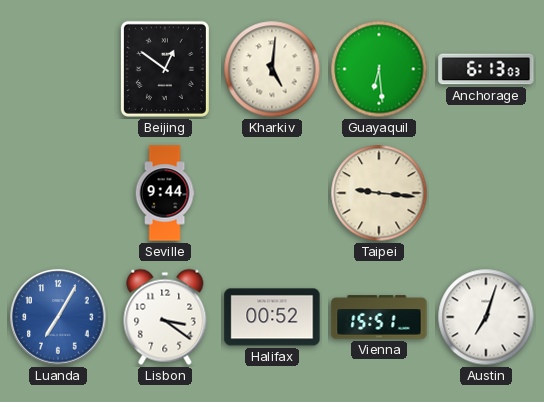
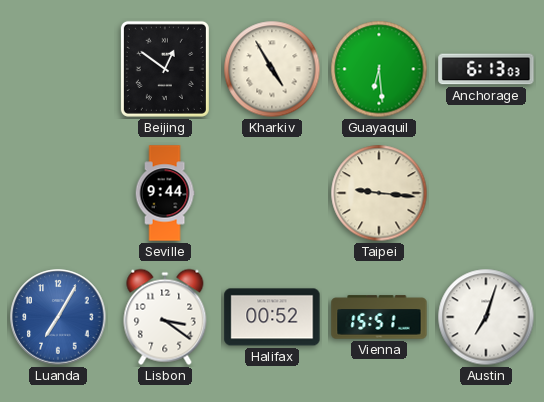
Kharkiv: 5:01 -> 4:55
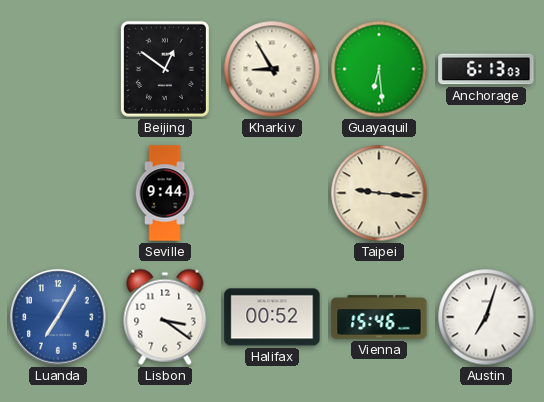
Kharkiv: 4:55 -> 8:55
Vienna: 15:51 -> 15:46
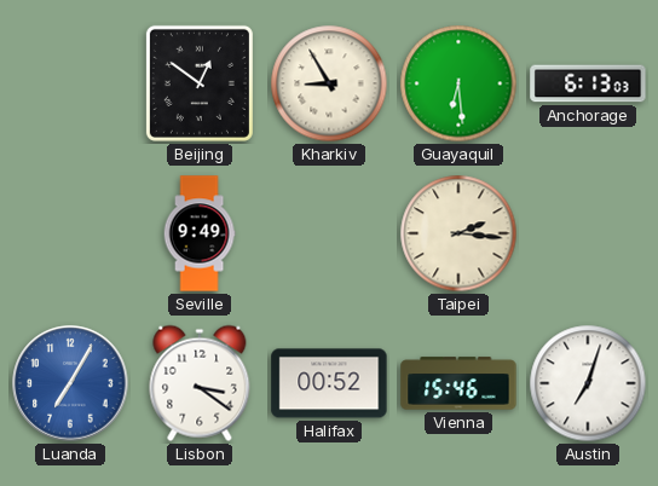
Seville: 9:44 -> 9:49
Taipei: 9:16 -> 2:16
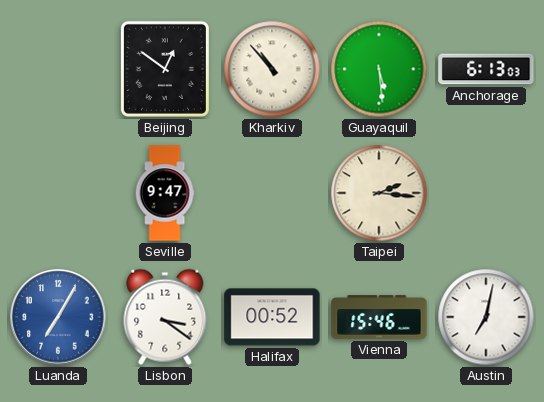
Kharkiv: 8:55 -> 10:53
Guayaquil: 6:29 -> 5:29
Seville: 9:49 -> 9:47
Austin: 7:03 -> 7:02
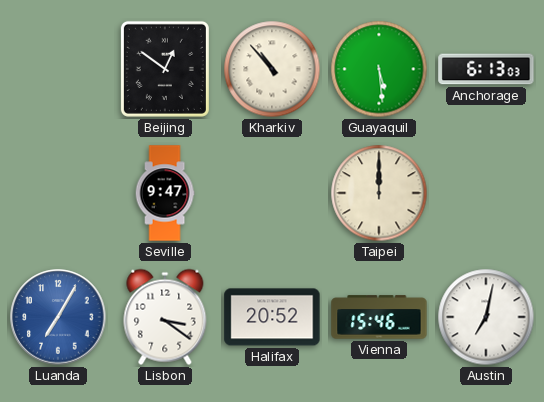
Taipei: 2:16 -> 12:00
Halifax: 00:52 -> 20:52
